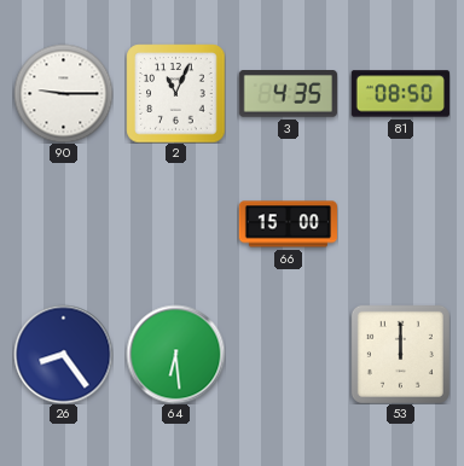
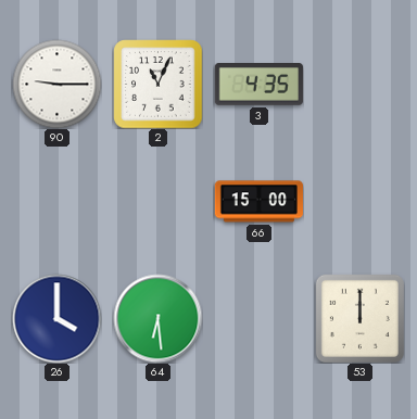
81: 08:50 -> none
26: 8:24 -> 4:00
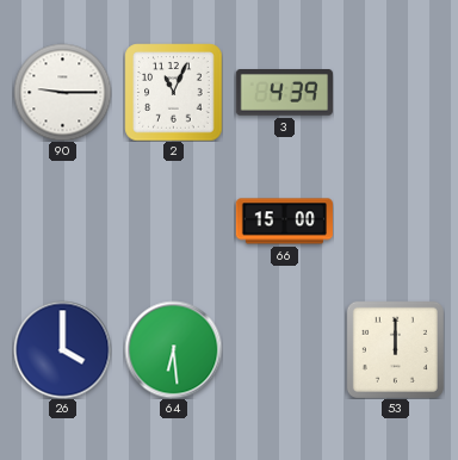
3: 4:35 -> 4:39
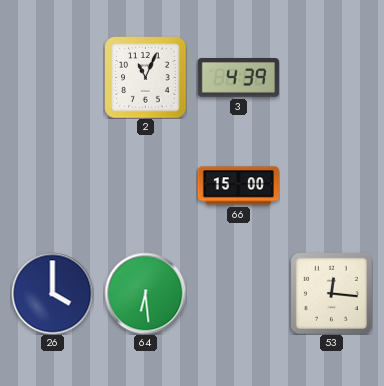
90: 9:15 -> none
53: 12:00 -> 12:16
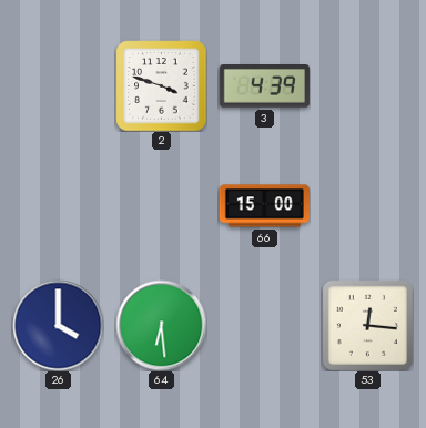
2: 11:04 -> 3:48
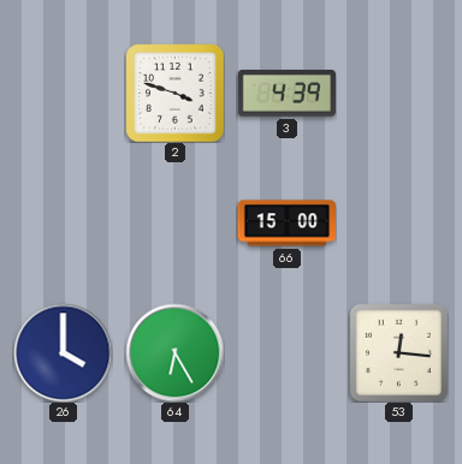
64: 6:29 -> 6:25
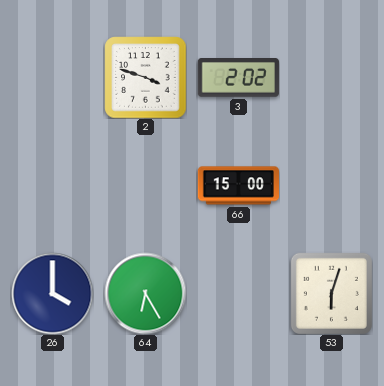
3: 4:39 -> 2:02
53: 12:16 -> 6:03
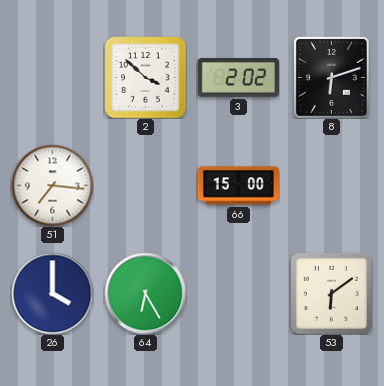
2: 3:48 -> 3:52
8: none -> 6:12
51: none -> 7:16
53: 6:03 -> 6:09
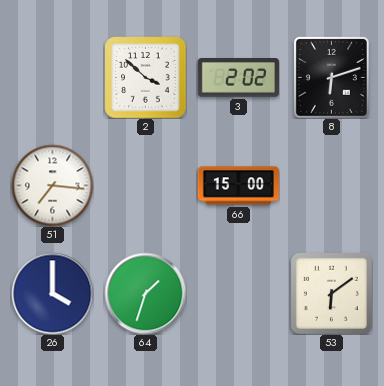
64: 6:25 -> 1:33
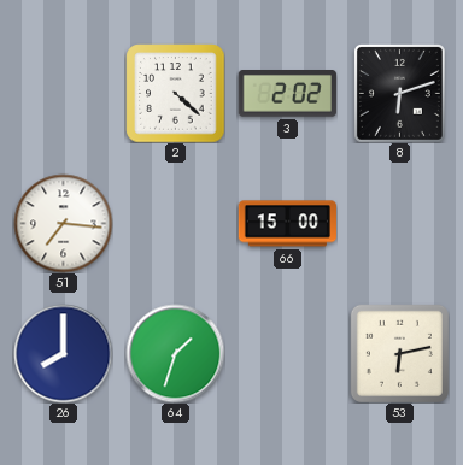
2: 3:52 -> 4:22
26: 4:00 -> 8:00
53: 6:09 -> 6:13
